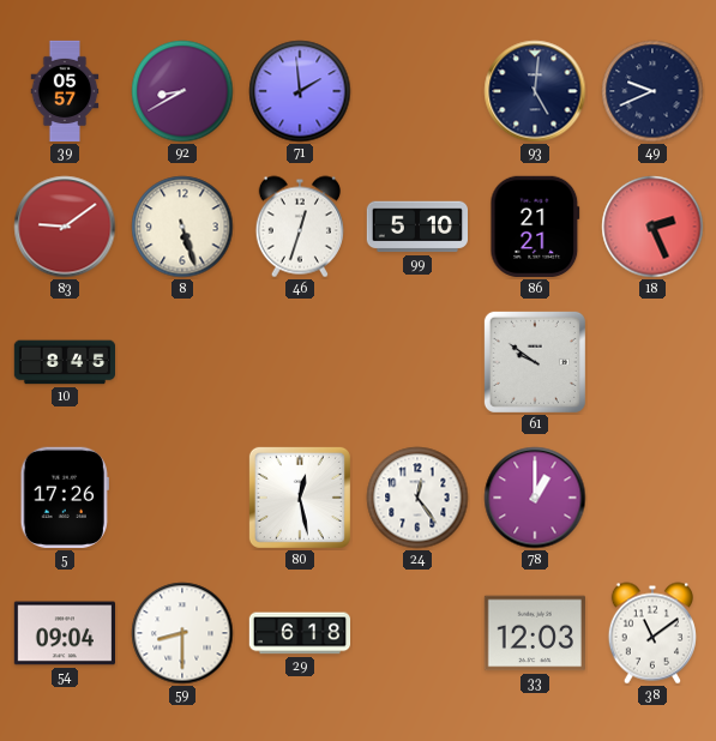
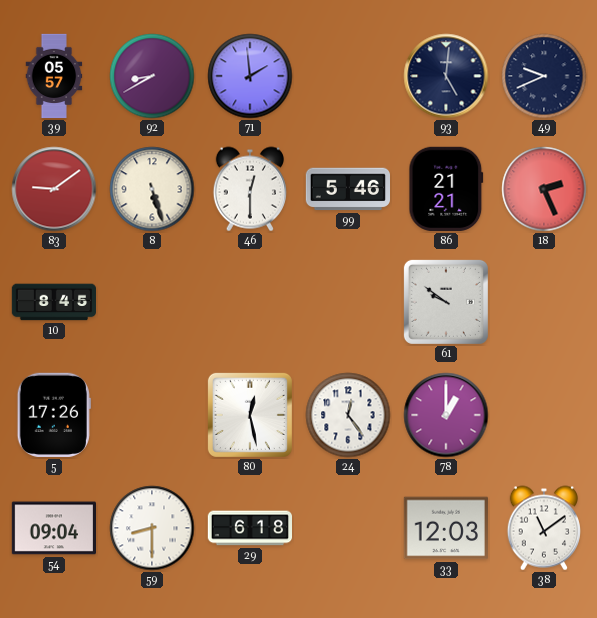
46: 12:33 -> 12:30
99: 5:10 -> 5:46
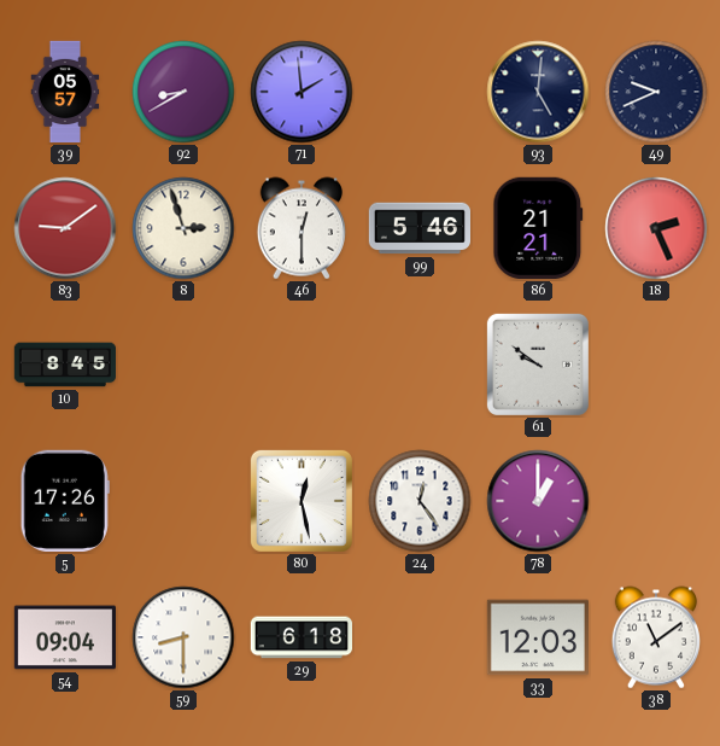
8: 5:27 -> 2:57
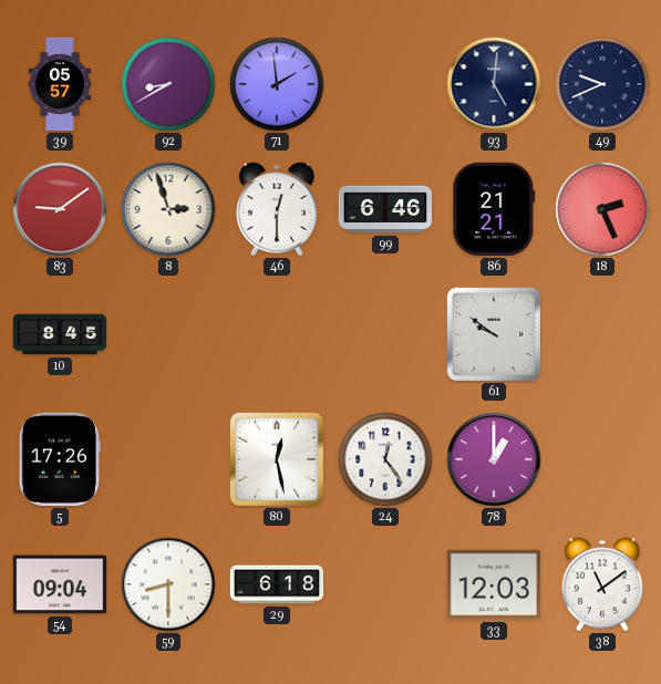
99: 5:46 -> 6:46
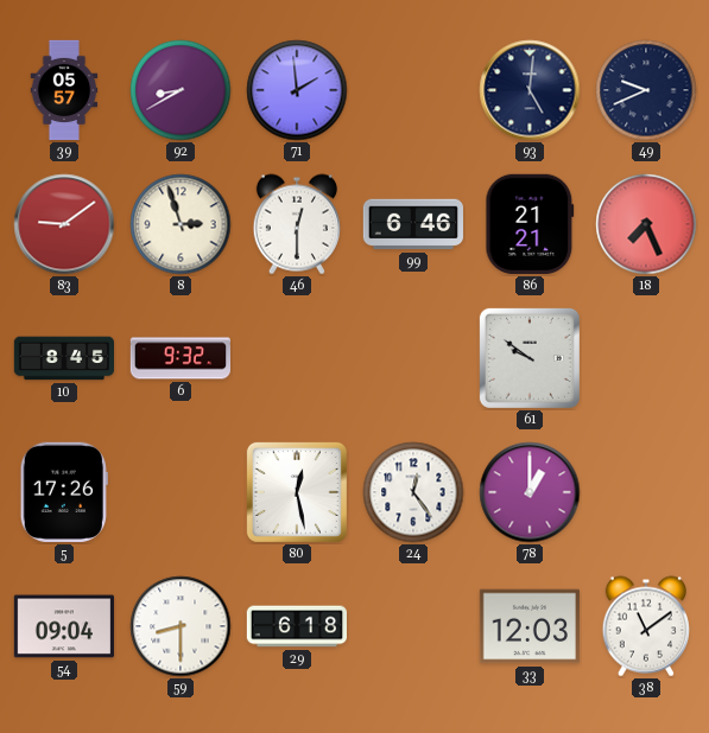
18: 2:26 -> 7:26
6: none -> 9:32
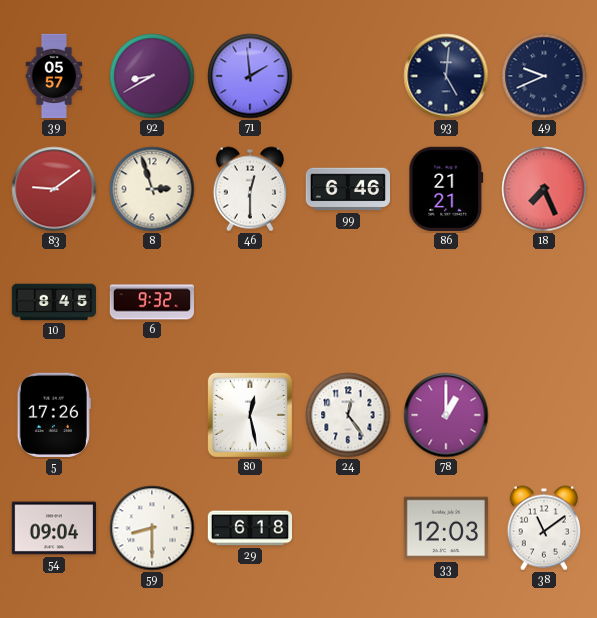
61: 9:51 -> none
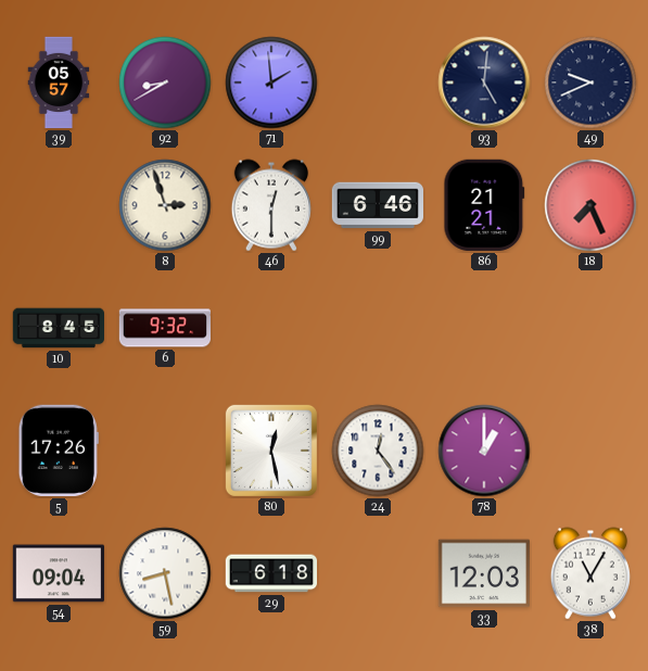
83: 9:09 -> none
59: 8:30 -> 8:28
38: 11:09 -> 11:05
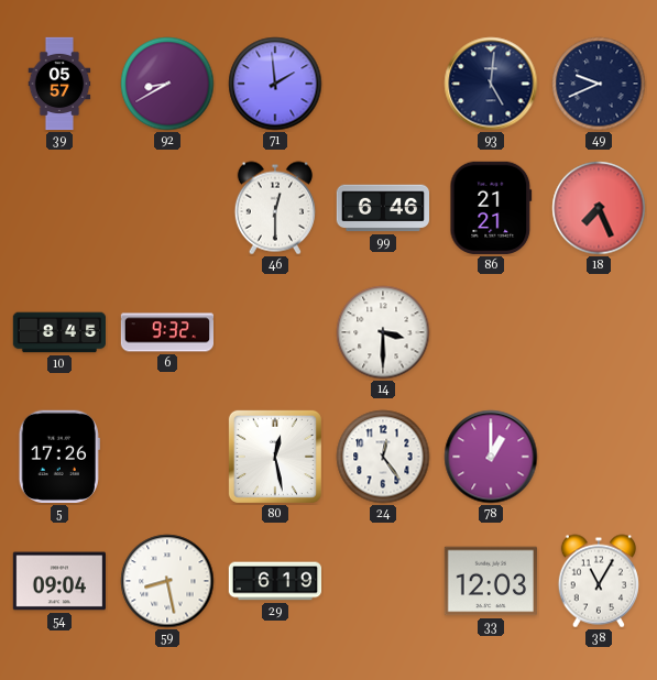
8: 2:57 -> none
14: none -> 3:30
29: 6:18 -> 6:19
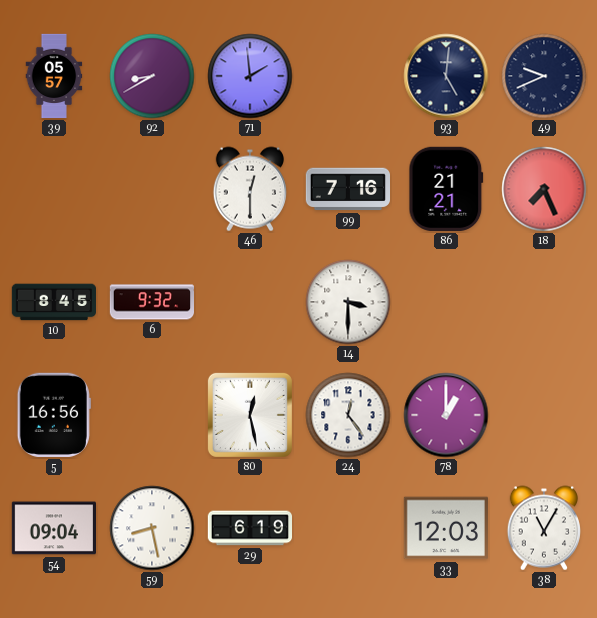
99: 6:46 -> 7:16
5: 17:26 -> 16:56
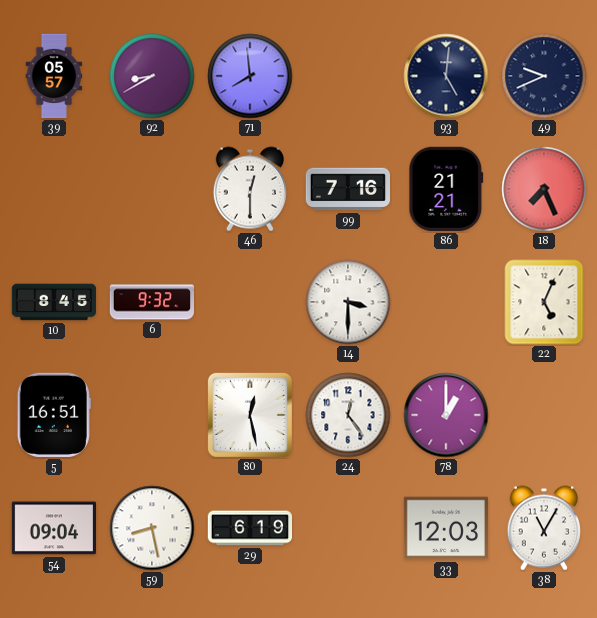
71: 1:59 -> 7:59
22: none -> 5:04
5: 16:56 -> 16:51
